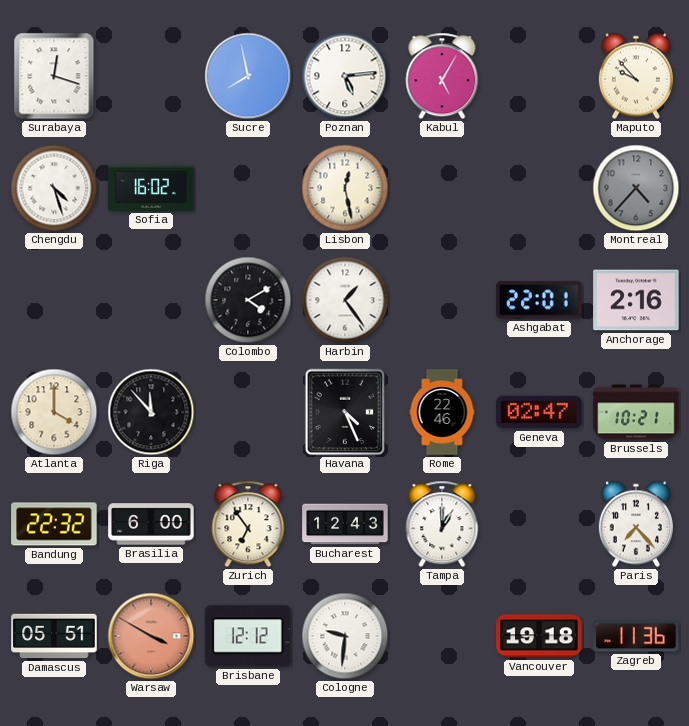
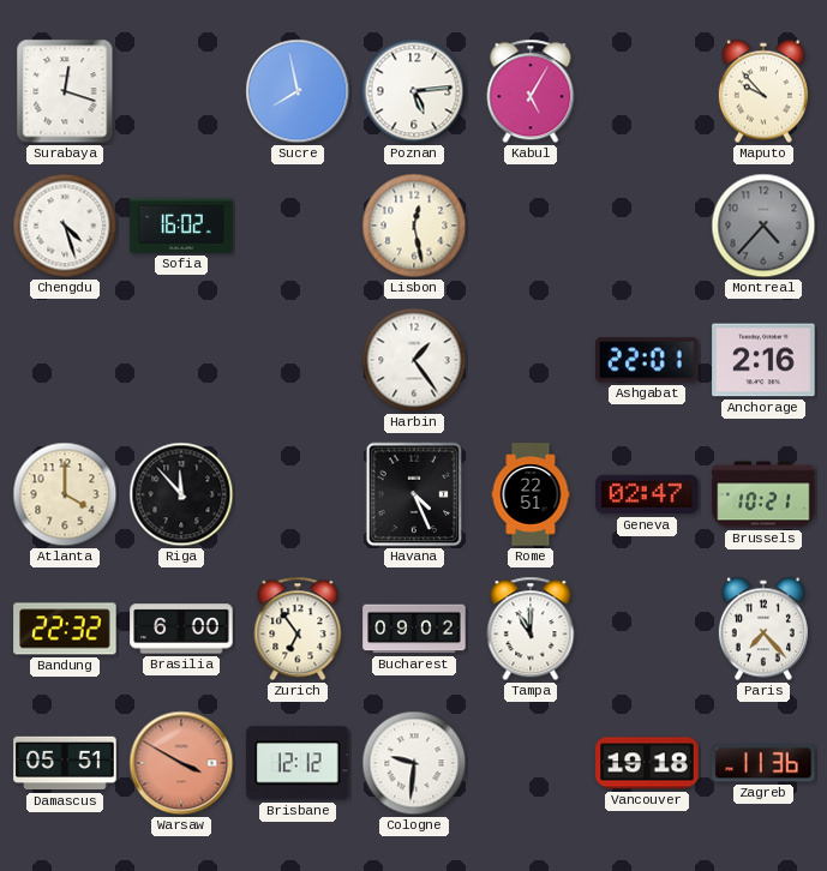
Colombo: 4:10 -> none
Rome: 22:46 -> 22:51
Bucharest: 12:43 -> 09:02
Tampa: 1:00 -> 11:00
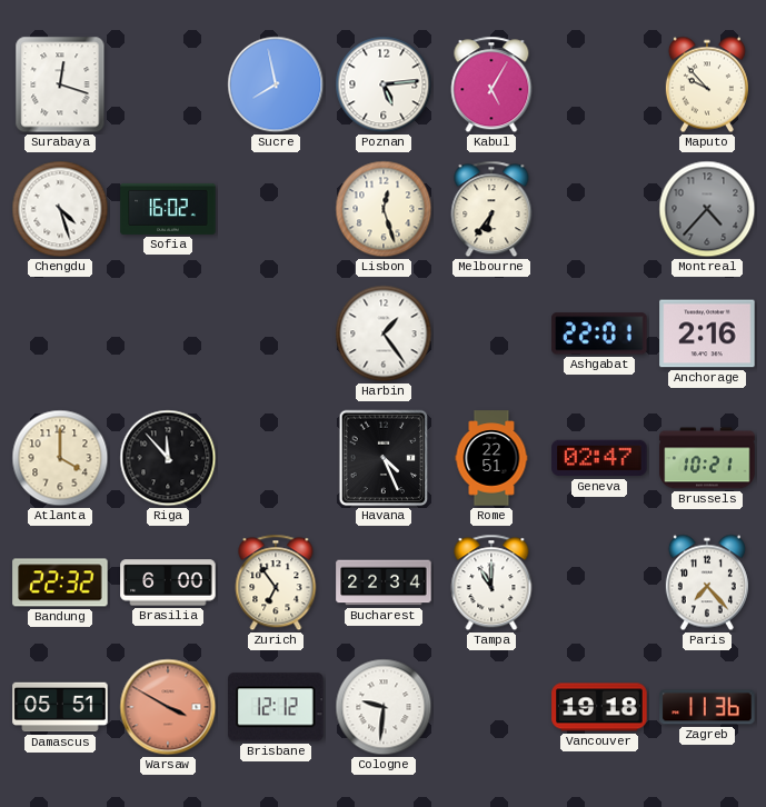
Lisbon: 12:28 -> 12:27
Melbourne: none -> 6:36
Bucharest: 09:02 -> 22:34
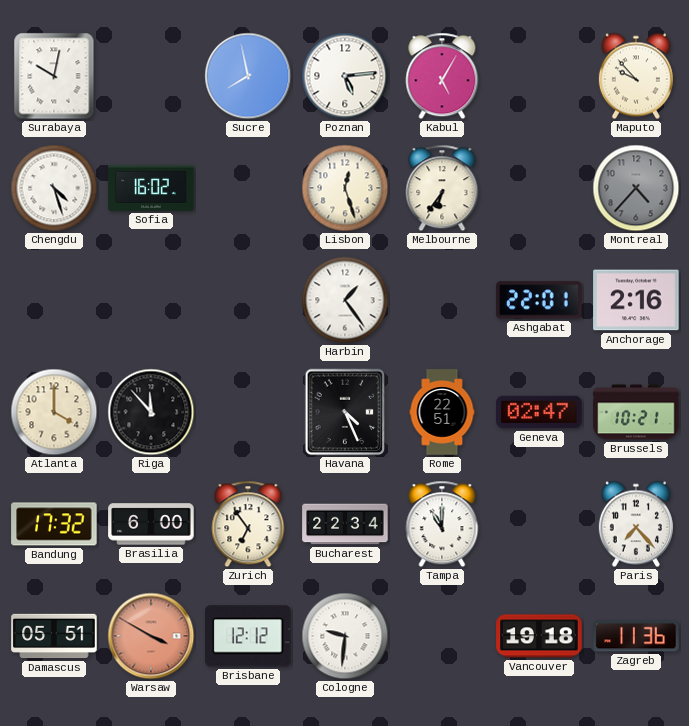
Surabaya: 12:18 -> 10:02
Bandung: 22:32 -> 17:32
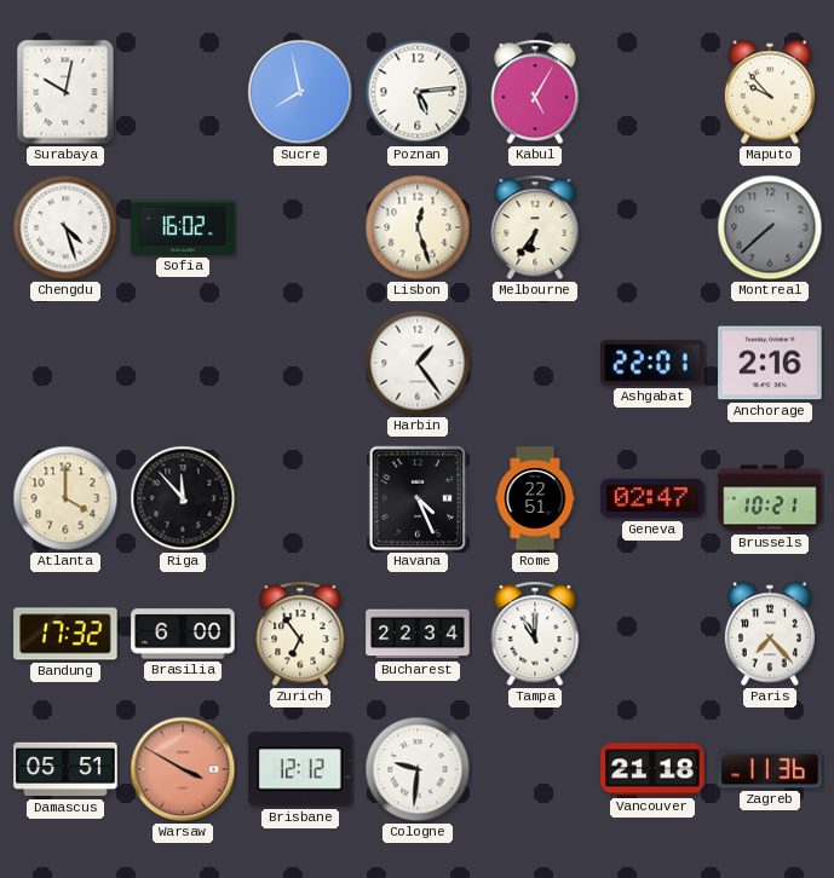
Montreal: 4:37 -> 7:38
Vancouver: 19:18 -> 21:18
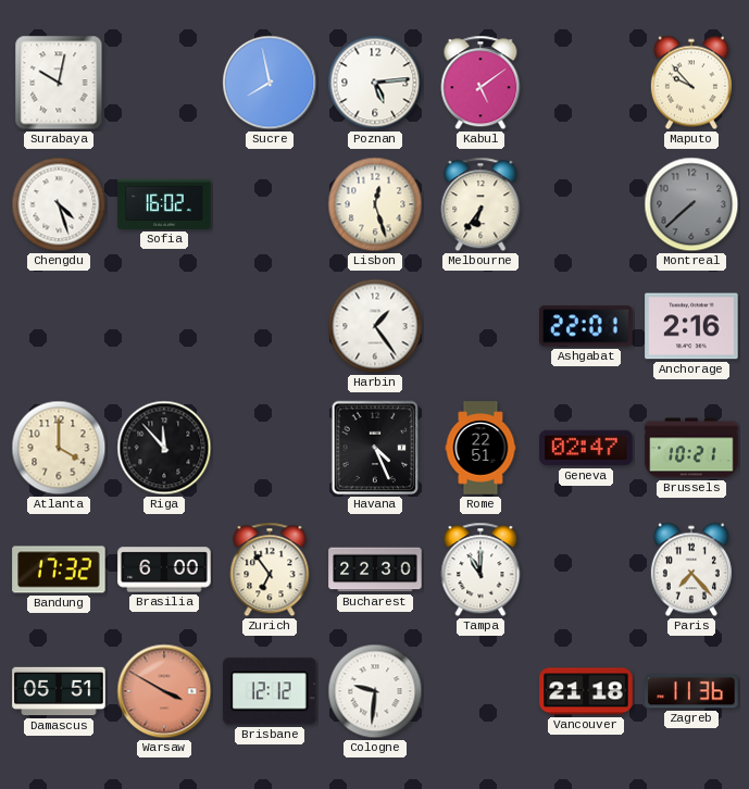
Kabul: 5:05 -> 5:09
Bucharest: 22:34 -> 22:30
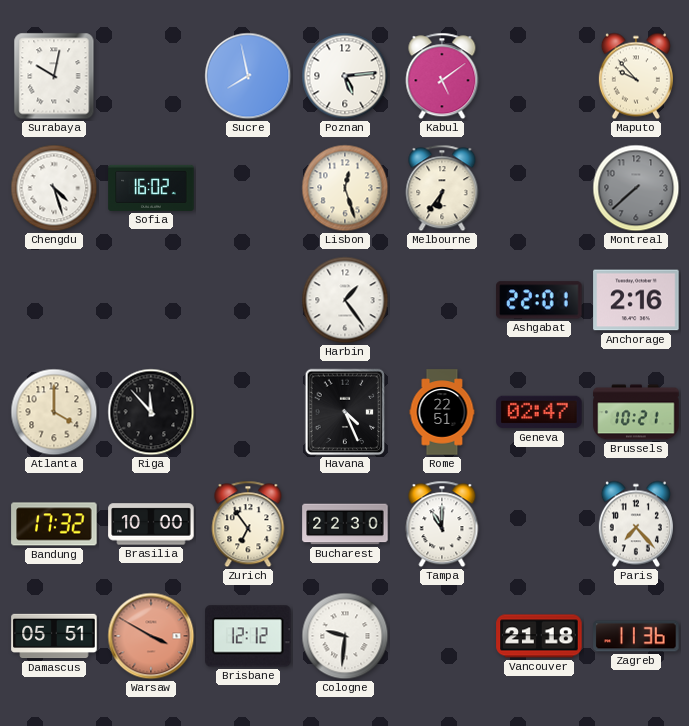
Brasilia: 6:00 -> 10:00
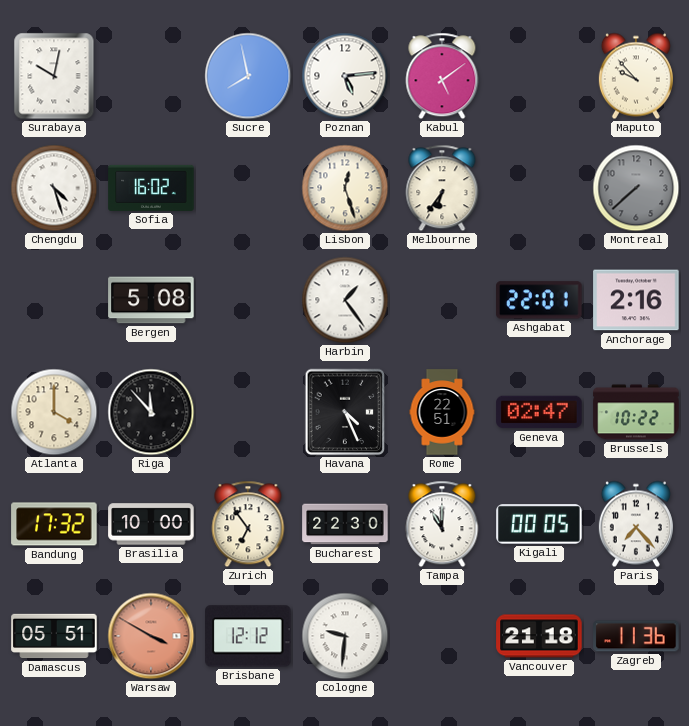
Bergen: none -> 5:08
Brussels: 10:21 -> 10:22
Kigali: none -> 00:05
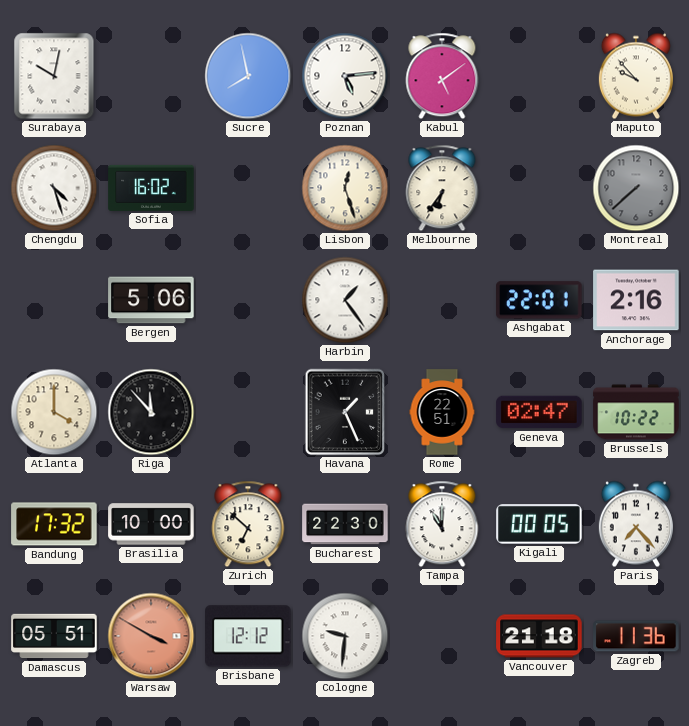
Bergen: 5:08 -> 5:06
Havana: 4:26 -> 1:26
Zurich: 6:54 -> 6:52
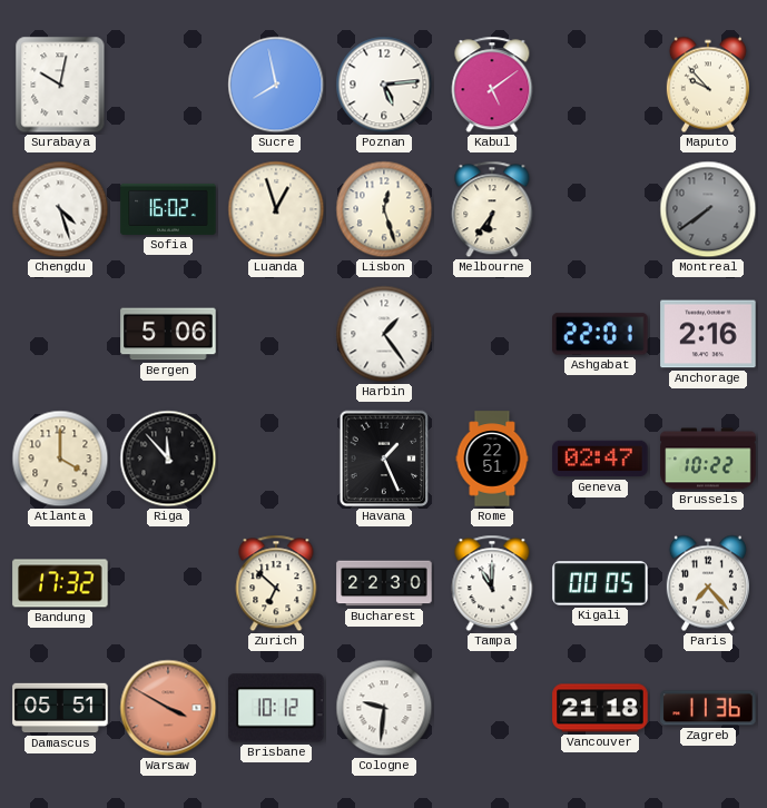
Luanda: none -> 12:57
Montreal: 7:38 -> 7:39
Brasilia: 10:00 -> none
Brisbane: 12:12 -> 10:12
